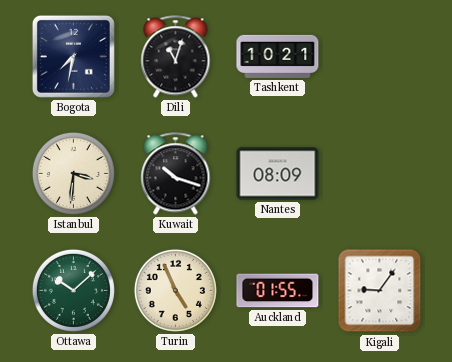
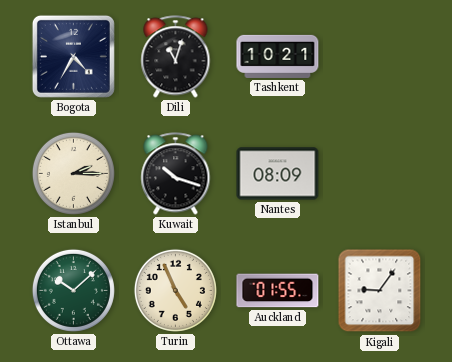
Bogota: 7:32 -> 4:35
Istanbul: 3:31 -> 2:15
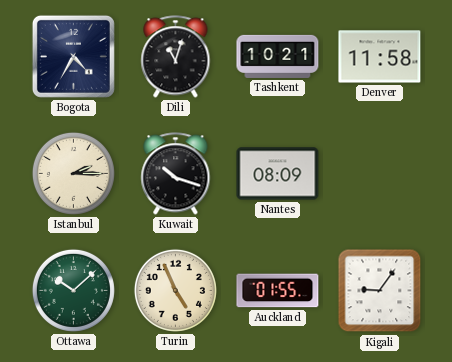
Denver: none -> 11:58
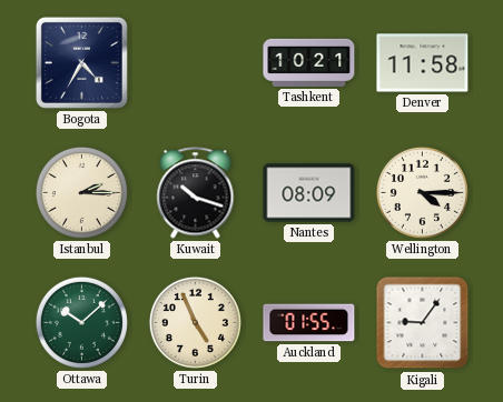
Dili: 11:03 -> none
Wellington: none -> 4:15
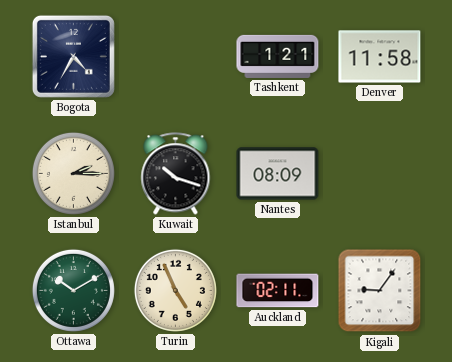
Tashkent: 10:21 -> 1:21
Wellington: 4:15 -> none
Ottawa: 10:08 -> 10:10
Auckland: 01:55 -> 02:11
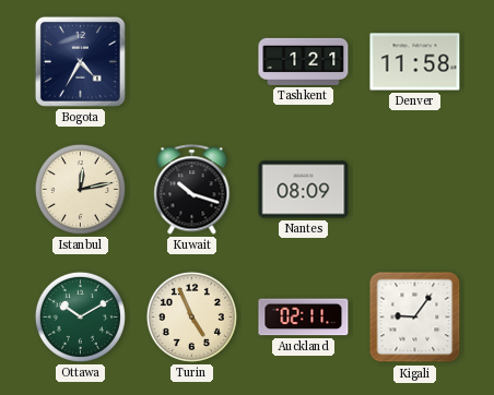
Istanbul: 2:15 -> 12:13
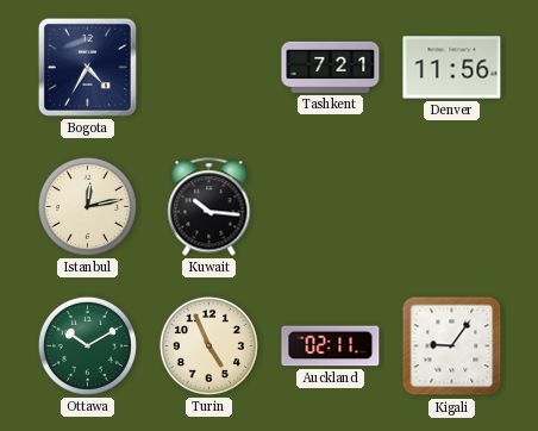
Tashkent: 1:21 -> 7:21
Denver: 11:58 -> 11:56
Kuwait: 10:18 -> 10:16
Nantes: 08:09 -> none
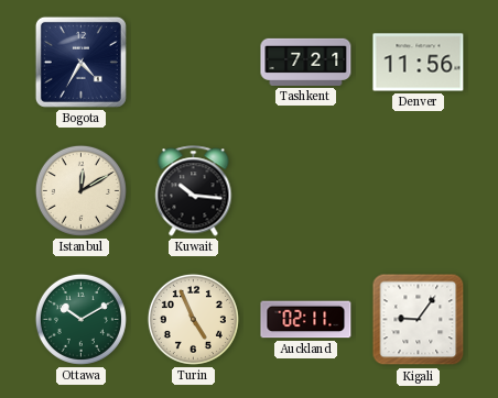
Istanbul: 12:13 -> 12:10
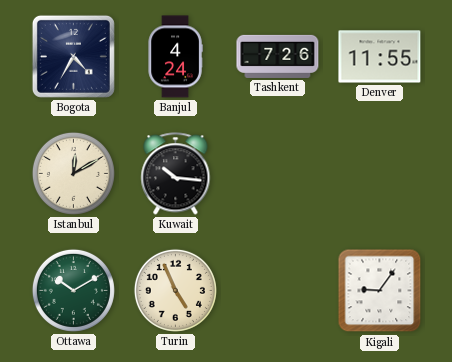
Banjul: none -> 4:24
Tashkent: 7:21 -> 7:26
Denver: 11:56 -> 11:55
Auckland: 02:11 -> none
